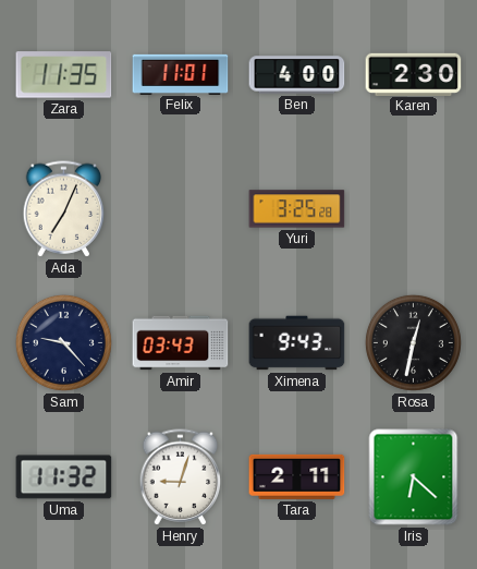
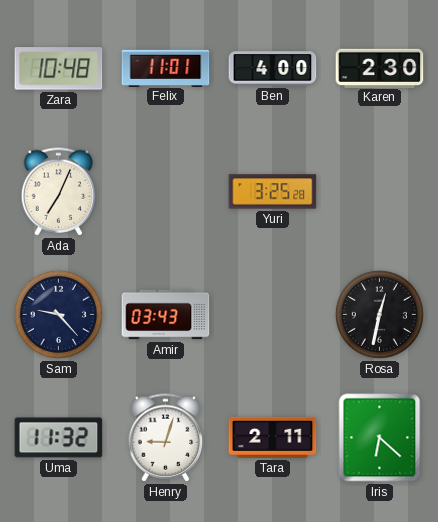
Zara: 11:35 -> 10:48
Ximena: 9:43 -> none
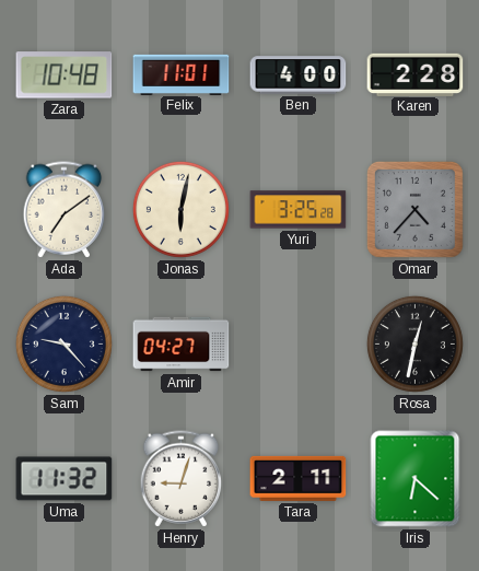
Karen: 2:30 -> 2:28
Ada: 7:04 -> 7:09
Jonas: none -> 6:02
Omar: none -> 4:37
Amir: 03:43 -> 04:27
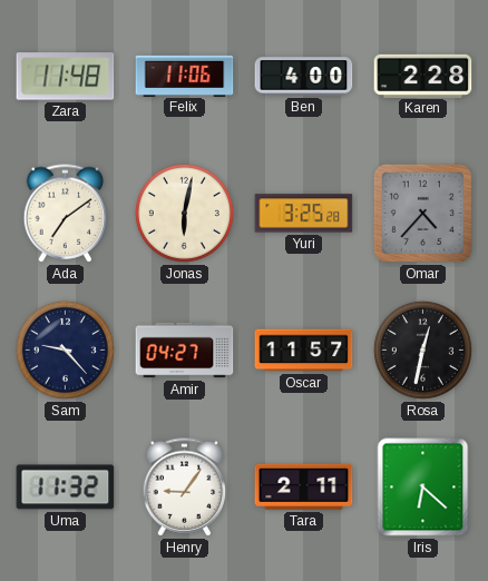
Zara: 10:48 -> 11:48
Felix: 11:01 -> 11:06
Oscar: none -> 11:57
Henry: 9:03 -> 9:06
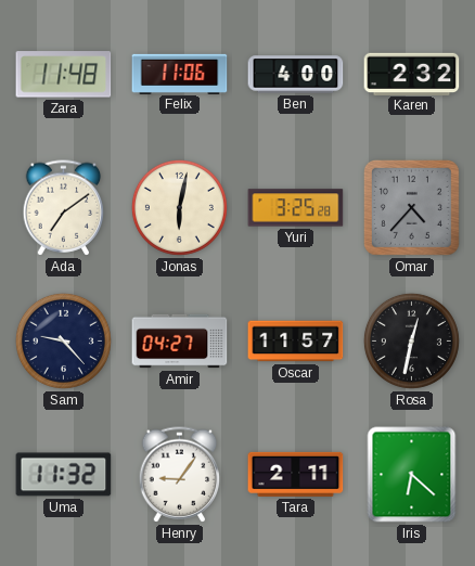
Karen: 2:28 -> 2:32
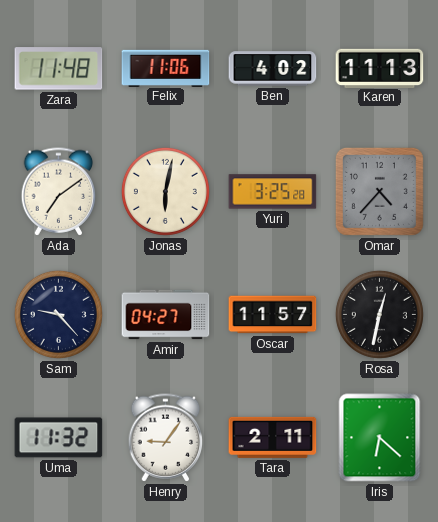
Ben: 4:00 -> 4:02
Karen: 2:32 -> 11:13
